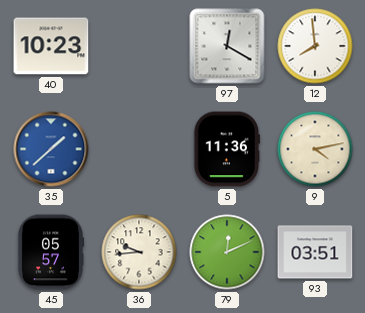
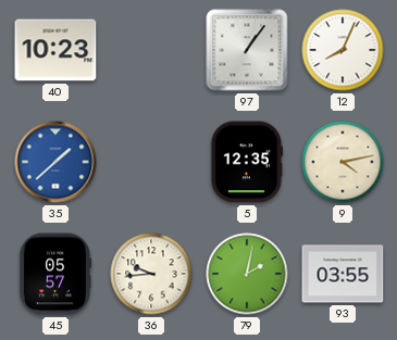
97: 12:20 -> 1:06
12: 7:59 -> 8:04
5: 11:36 -> 12:35
79: 12:11 -> 2:02
93: 03:51 -> 03:55
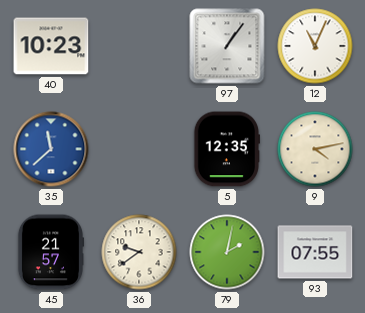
12: 8:04 -> 11:04
35: 1:38 -> 11:38
45: 05:57 -> 21:57
36: 9:44 -> 9:39
93: 03:55 -> 07:55
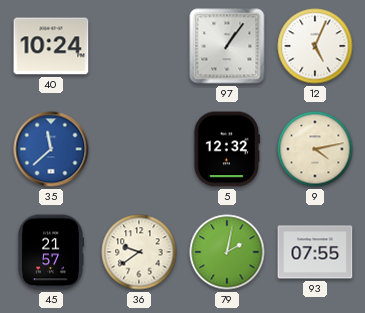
40: 10:23 -> 10:24
12: 11:04 -> 5:04
5: 12:35 -> 12:32
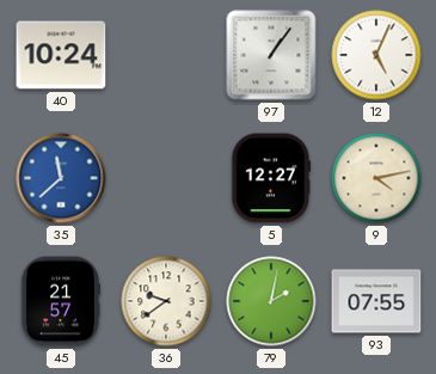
5: 12:32 -> 12:27
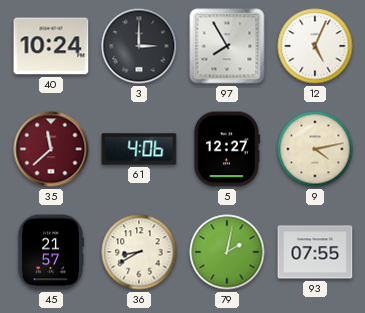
3: none -> 3:00
97: 1:06 -> 7:55
35 dial: blue -> burgundy
61: none -> 4:06
36: 9:39 -> 8:40
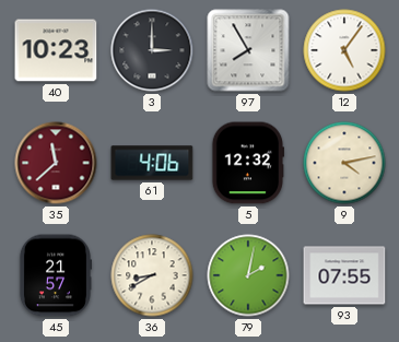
40: 10:24 -> 10:23
12: 5:04 -> 5:06
5: 12:27 -> 12:32
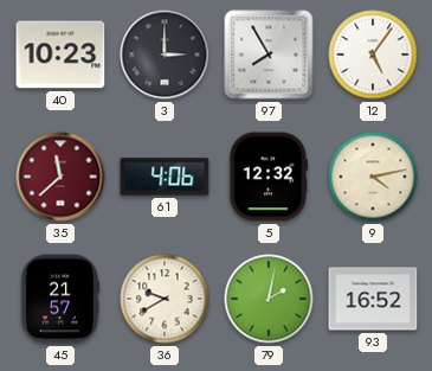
36: 8:40 -> 9:40
93: 07:55 -> 16:52
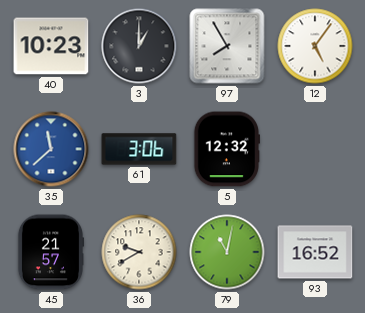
3: 3:00 -> 1:00
35 dial: burgundy -> blue
61: 4:06 -> 3:06
9: 4:13 -> none
79: 2:02 -> 11:02
